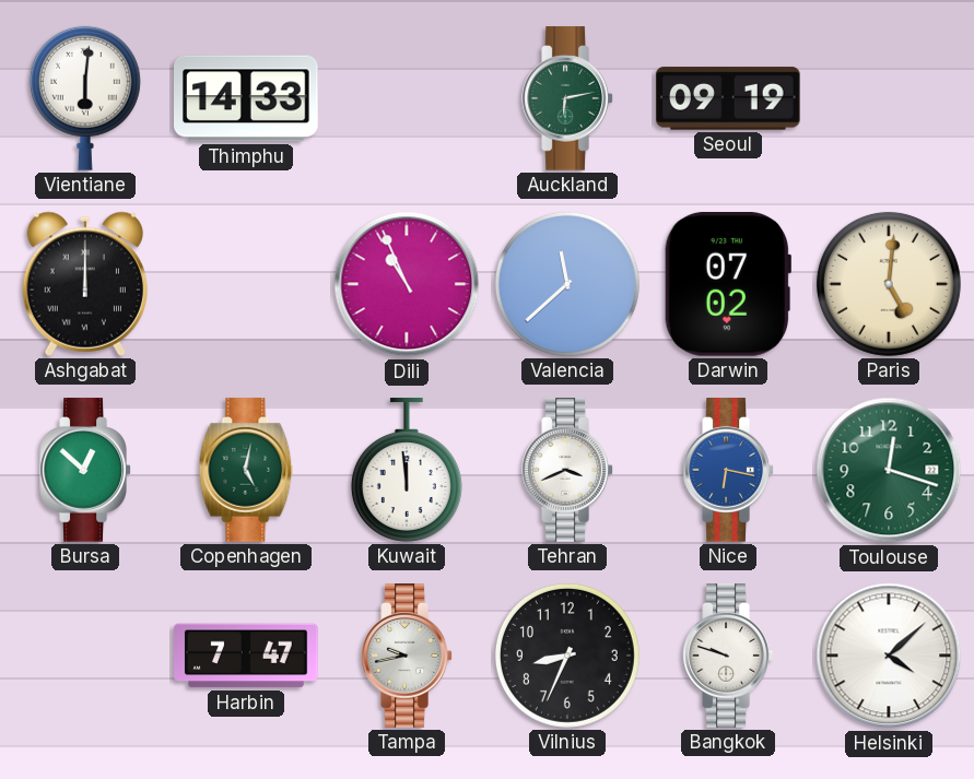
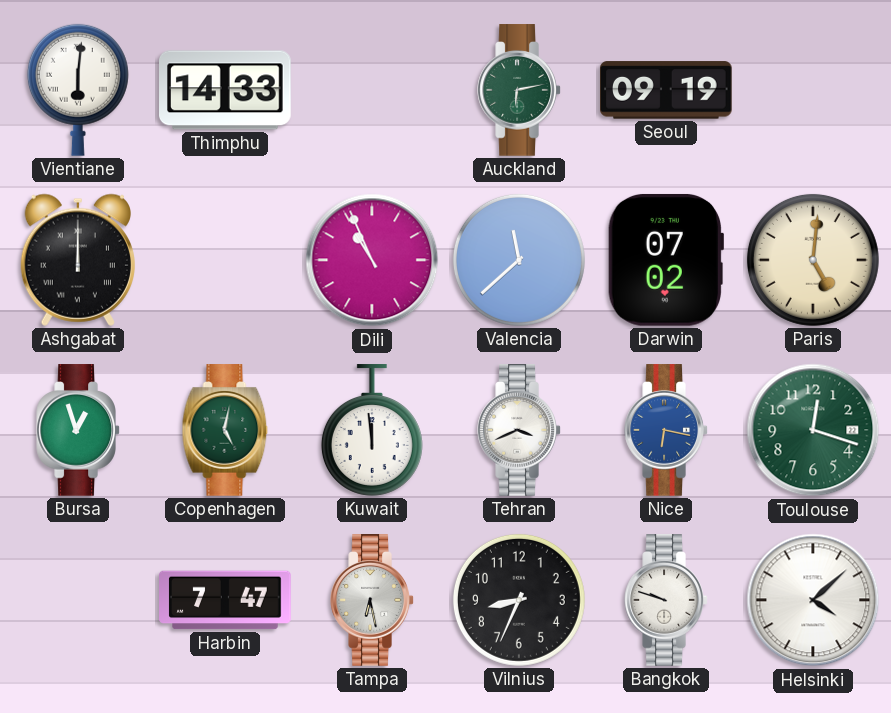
Bursa: 12:52 -> 12:57
Tampa: 9:43 -> 6:28
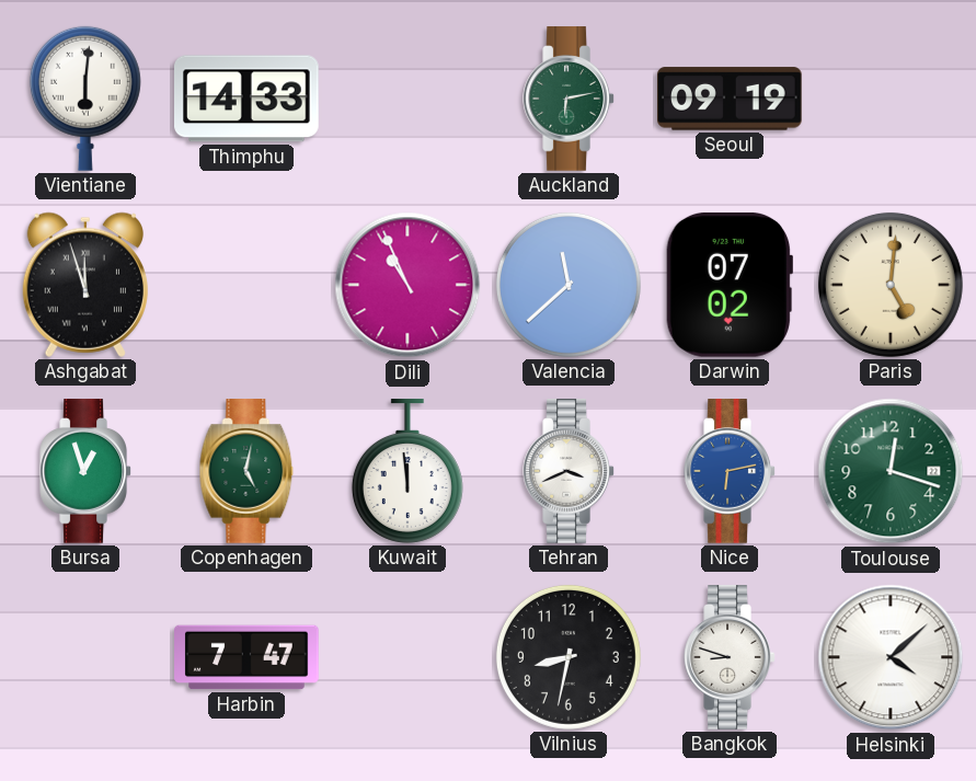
Ashgabat: 12:00 -> 11:57
Nice: 6:17 -> 6:13
Tampa: 6:28 -> none
Vilnius: 8:34 -> 8:32
Bangkok: 9:48 -> 8:48
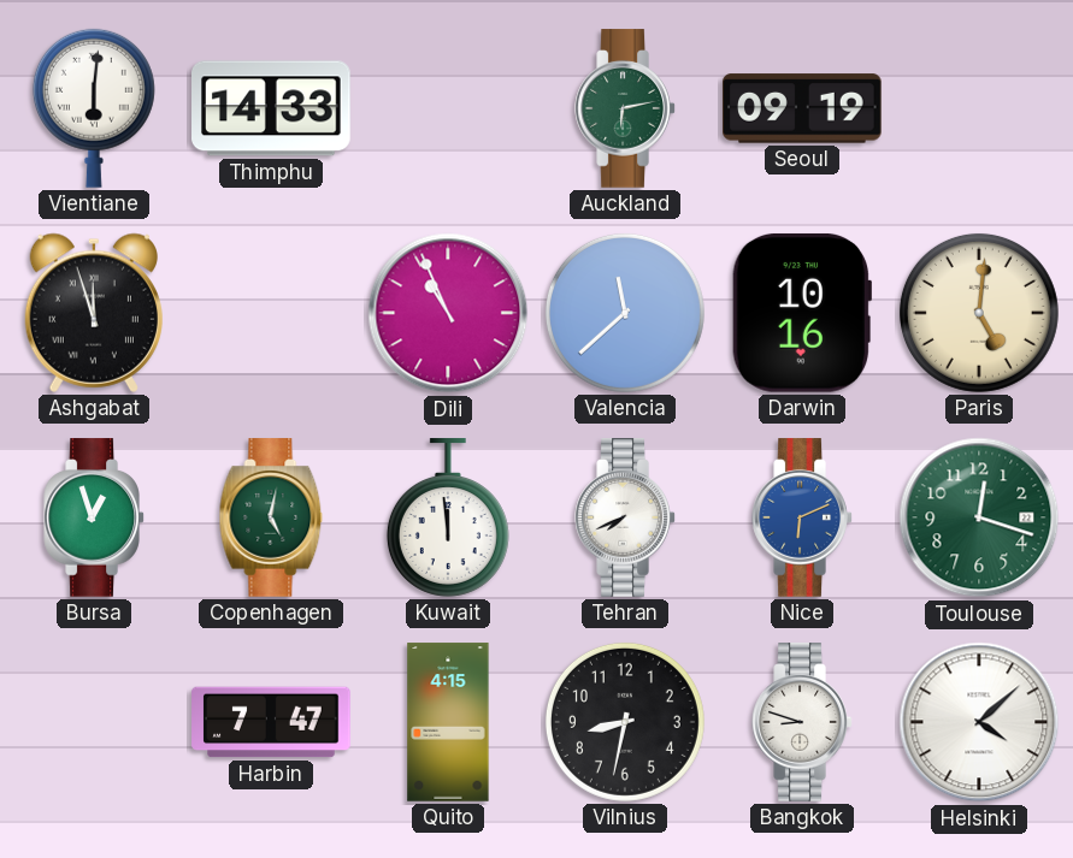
Darwin: 07:02 -> 10:16
Tehran: 3:41 -> 7:41
Nice: 6:13 -> 6:11
Quito: none -> 4:15
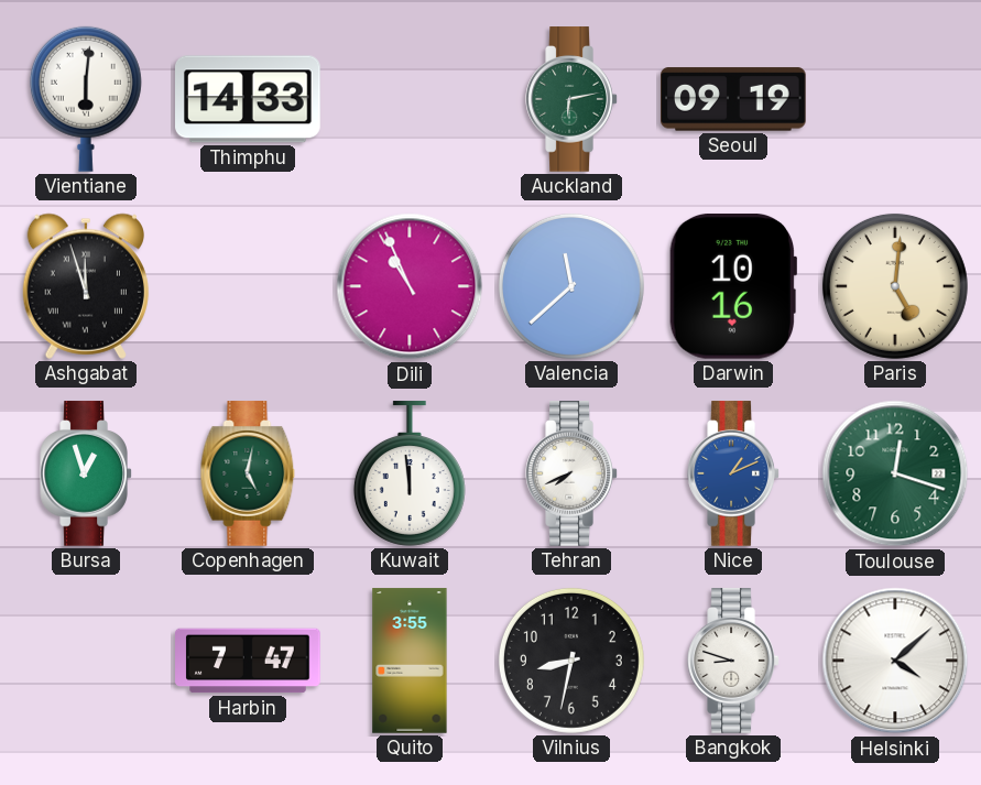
Nice: 6:11 -> 1:11
Quito: 4:15 -> 3:55
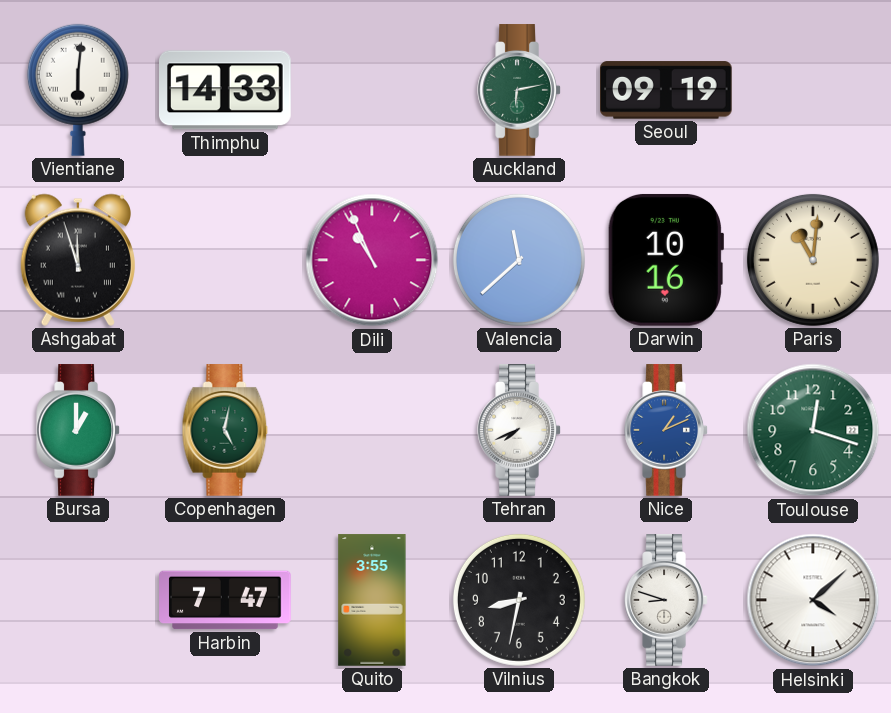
Paris: 5:01 -> 11:01
Bursa: 12:57 -> 1:00
Kuwait: 11:59 -> none
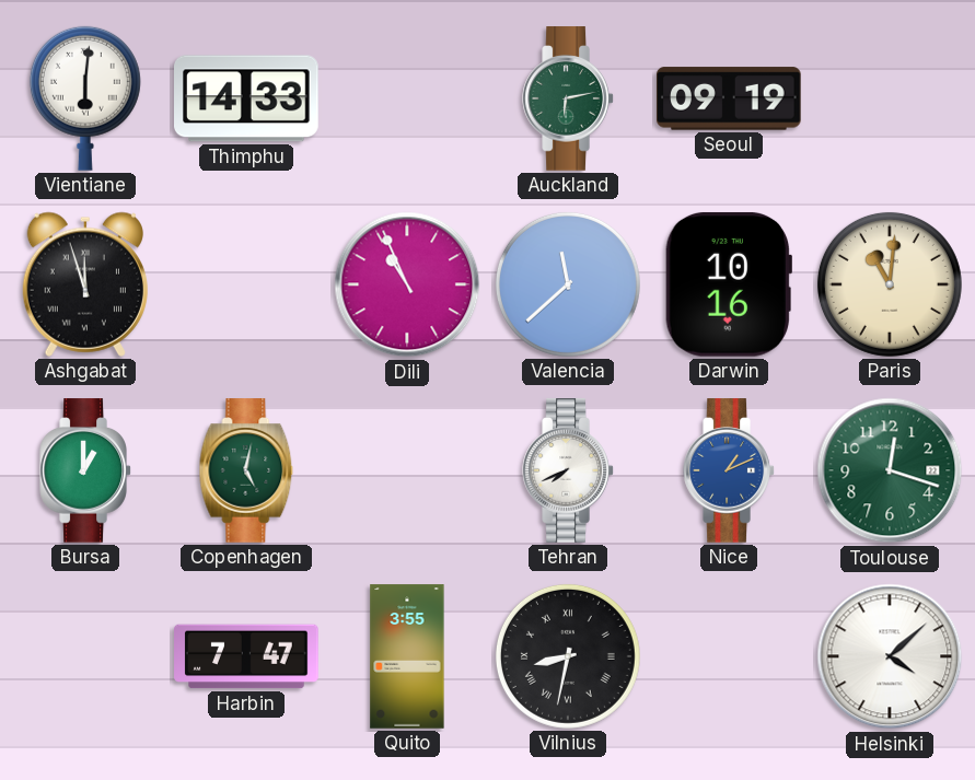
Vilnius numerals: Arabic -> Roman
Bangkok: 8:48 -> none
